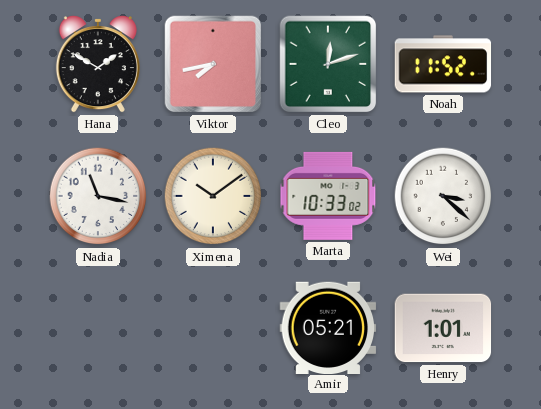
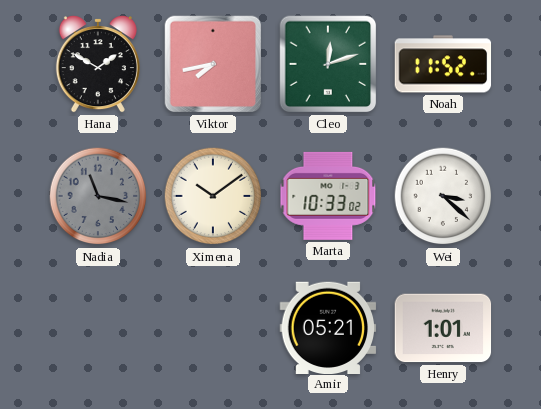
Nadia dial: white -> grey
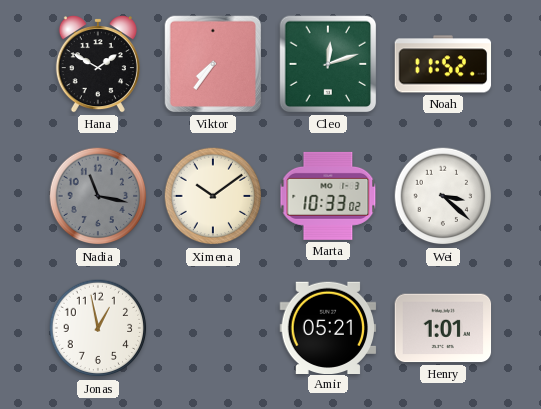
Viktor: 7:43 -> 7:36
Jonas: none -> 12:58
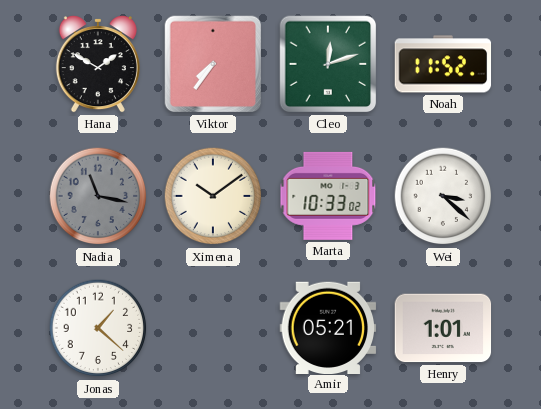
Jonas: 12:58 -> 1:22
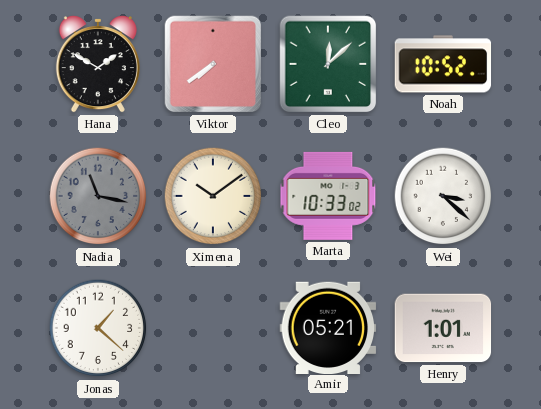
Viktor: 7:36 -> 7:39
Cleo: 12:12 -> 12:08
Noah: 11:52 -> 10:52
